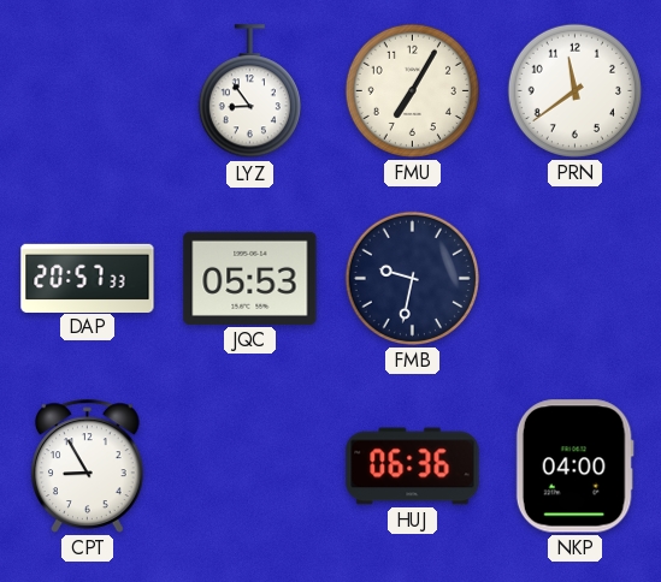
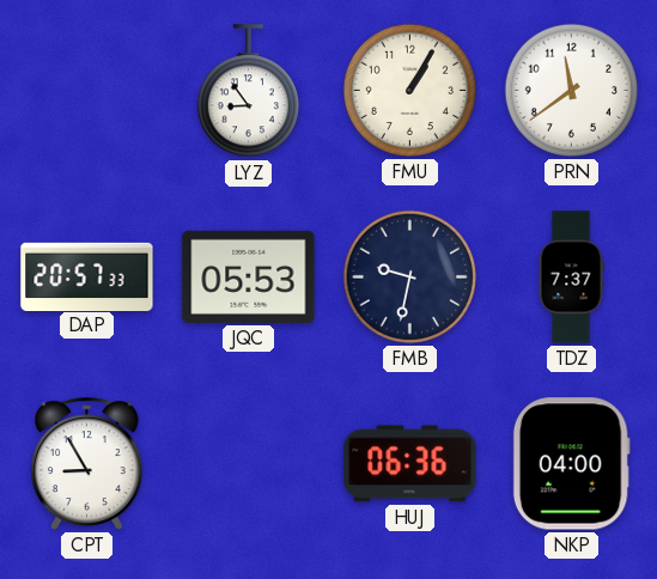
FMU: 7:05 -> 1:05
TDZ: none -> 7:37
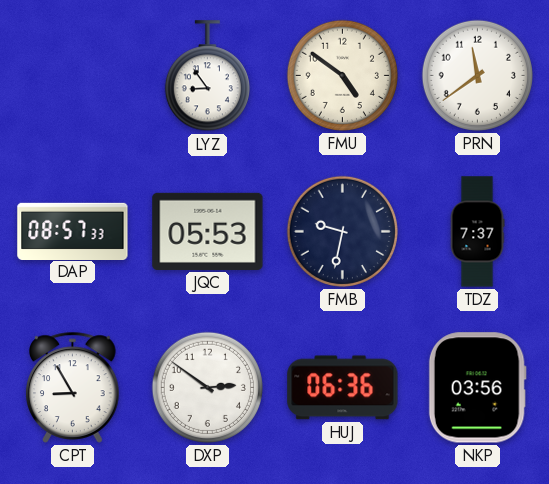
FMU: 1:05 -> 4:51
DAP: 20:57 -> 08:57
DXP: none -> 2:51
NKP: 04:00 -> 03:56
